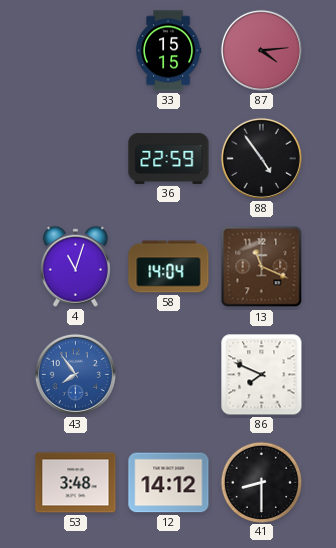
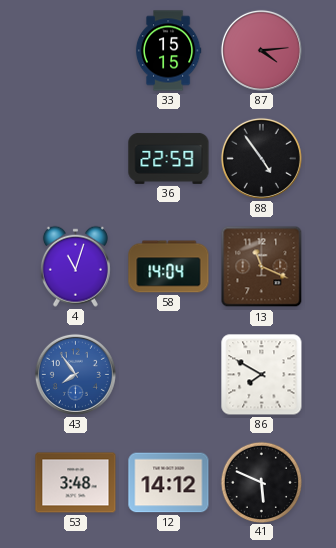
86: 7:49 -> 7:50
41: 8:30 -> 5:49
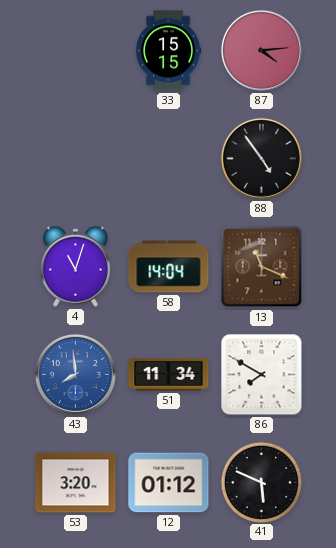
36: 22:59 -> none
43: 7:54 -> 7:59
51: none -> 11:34
53: 3:48 -> 3:20
12: 14:12 -> 01:12
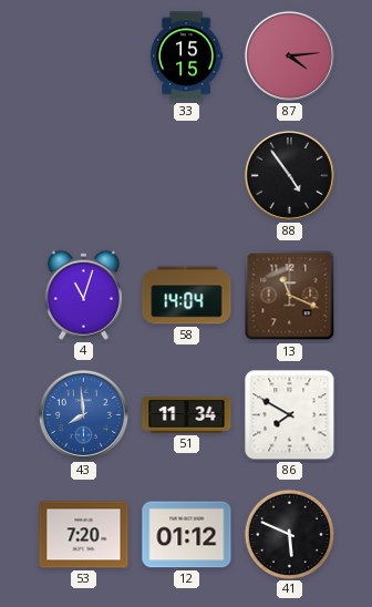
53: 3:20 -> 7:20
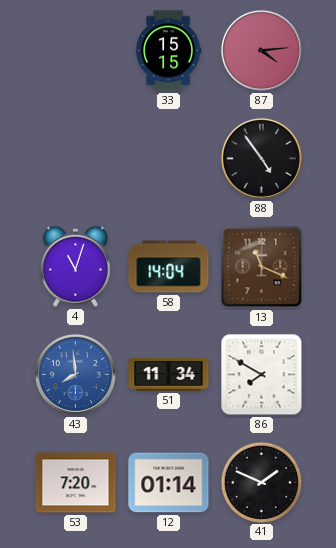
12: 01:12 -> 01:14
41: 5:49 -> 1:49
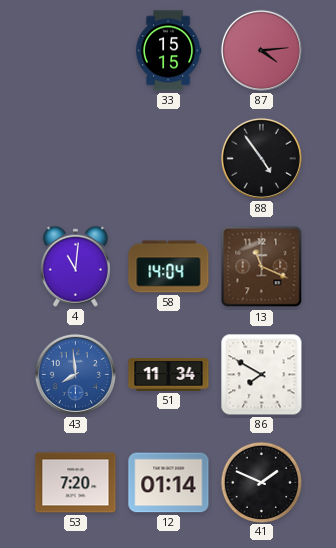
4: 11:03 -> 11:01
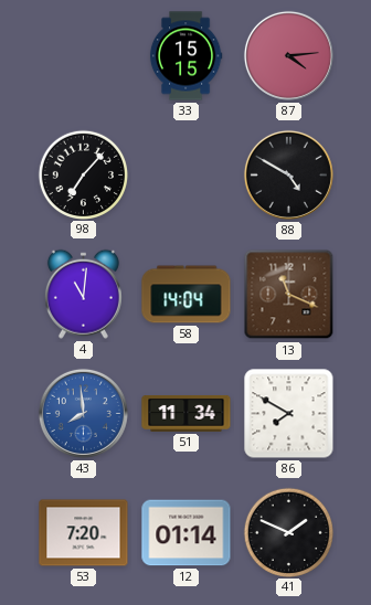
98: none -> 7:07
88: 4:54 -> 4:50
